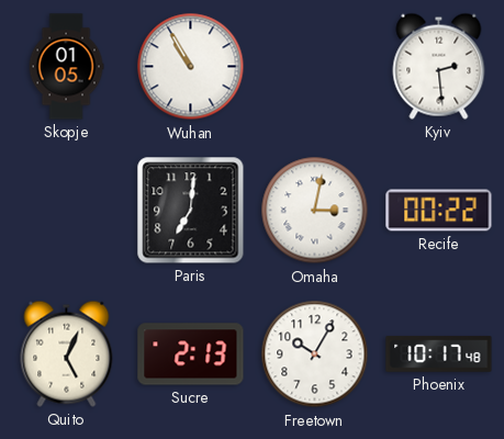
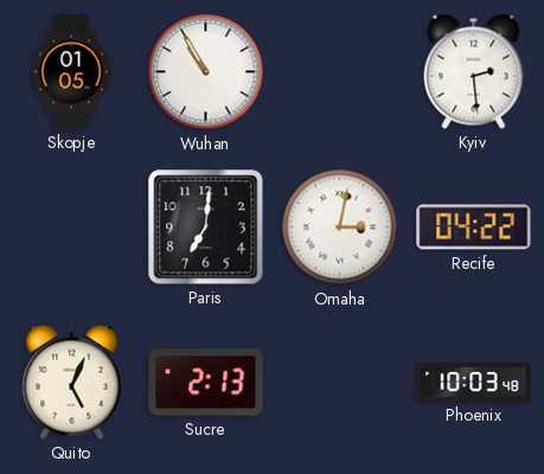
Recife: 00:22 -> 04:22
Freetown: 10:05 -> none
Phoenix: 10:17 -> 10:03
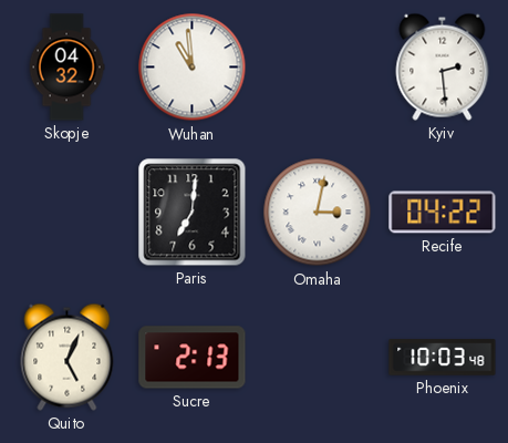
Skopje: 01:05 -> 04:32
Wuhan: 10:55 -> 10:59
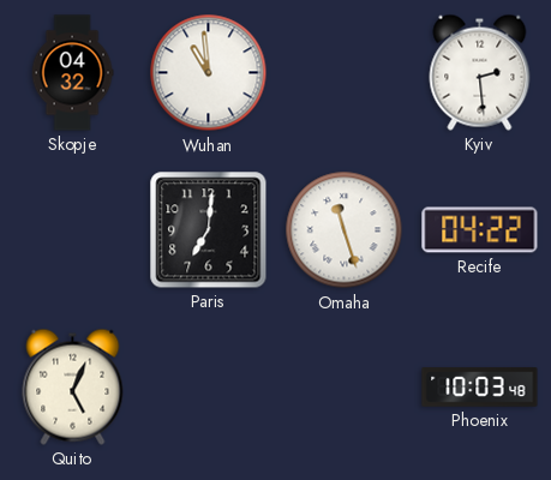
Omaha: 3:02 -> 11:27
Sucre: 2:13 -> none
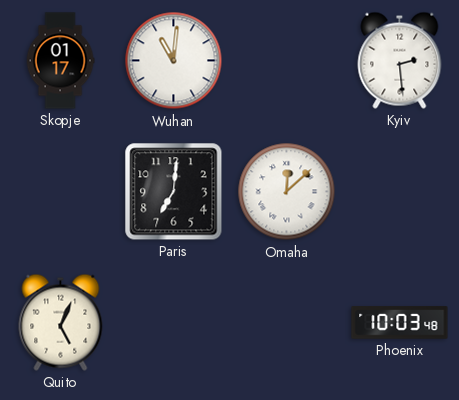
Skopje: 04:32 -> 01:17
Wuhan: 10:59 -> 11:01
Omaha: 11:27 -> 12:08
Recife: 04:22 -> none
